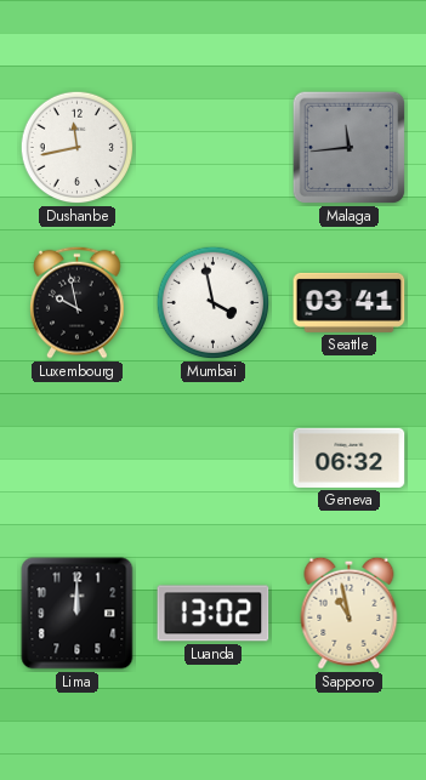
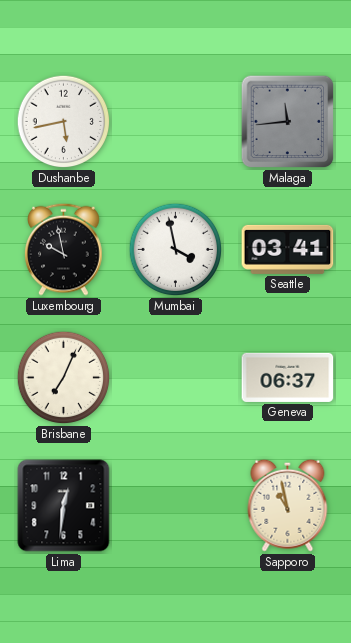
Dushanbe: 11:43 -> 5:43
Brisbane: none -> 7:04
Geneva: 06:32 -> 06:37
Lima: 12:00 -> 12:31
Luanda: 13:02 -> none
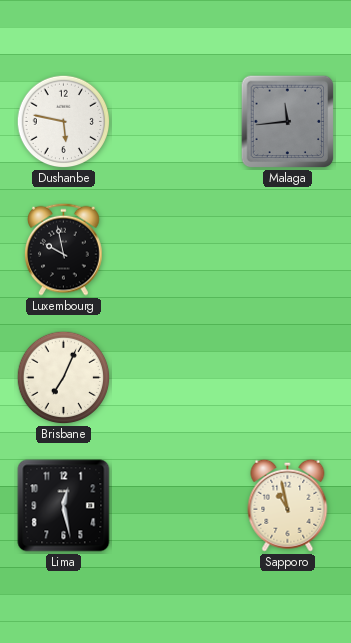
Dushanbe: 5:43 -> 5:47
Mumbai: 3:58 -> none
Seattle: 03:41 -> none
Geneva: 06:37 -> none
Lima: 12:31 -> 12:28
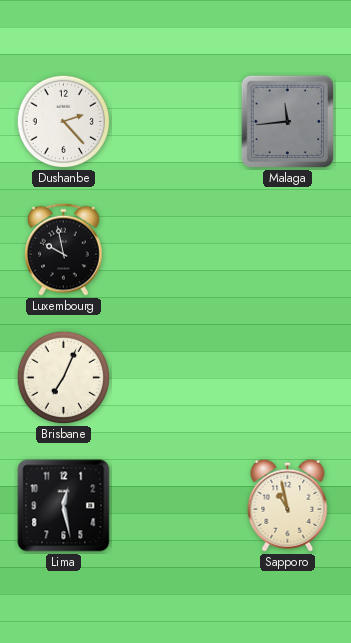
Dushanbe: 5:47 -> 2:23
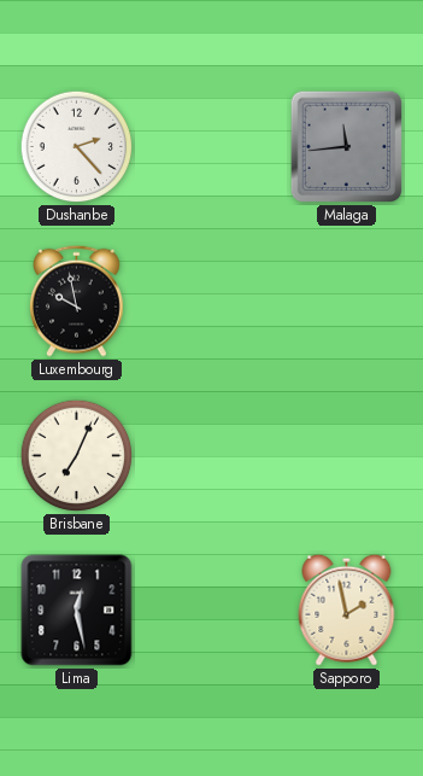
Sapporo: 10:58 -> 1:58
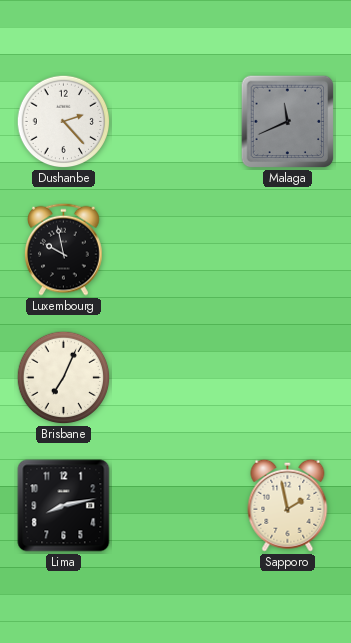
Malaga: 11:44 -> 11:41
Lima: 12:28 -> 8:13
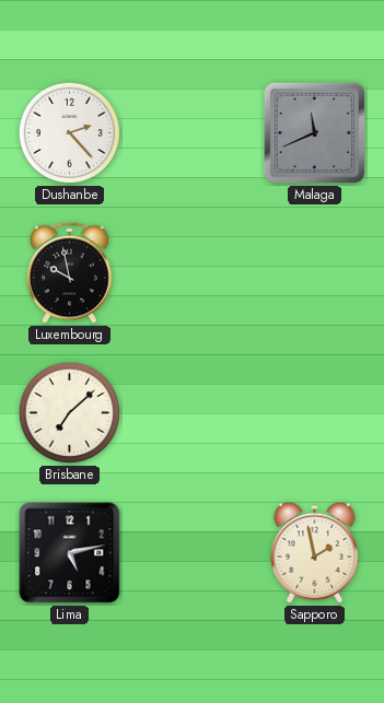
Brisbane: 7:04 -> 7:08
Lima: 8:13 -> 5:13
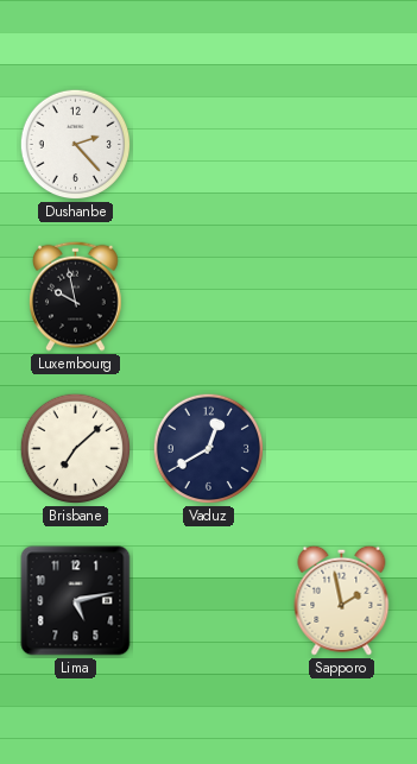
Malaga: 11:41 -> none
Vaduz: none -> 12:40
